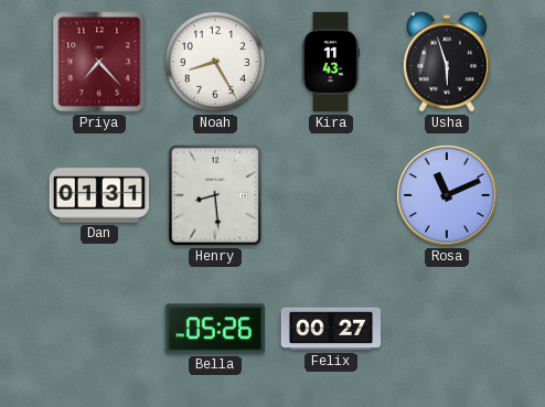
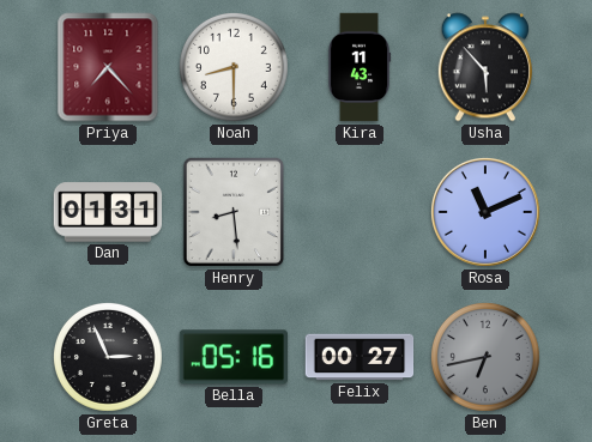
Noah: 8:25 -> 8:30
Usha: 5:57 -> 5:53
Greta: none -> 2:56
Bella: 05:26 -> 05:16
Ben: none -> 6:43
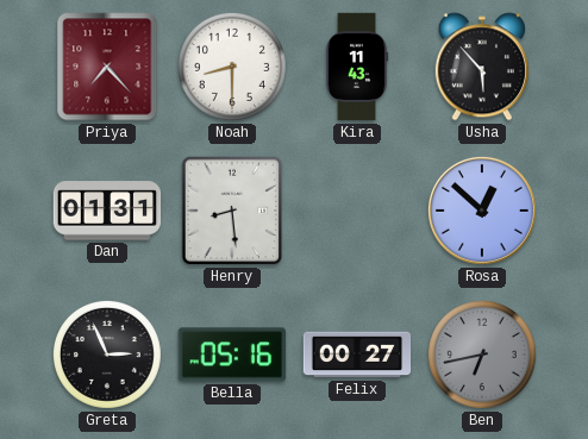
Rosa: 11:11 -> 12:52
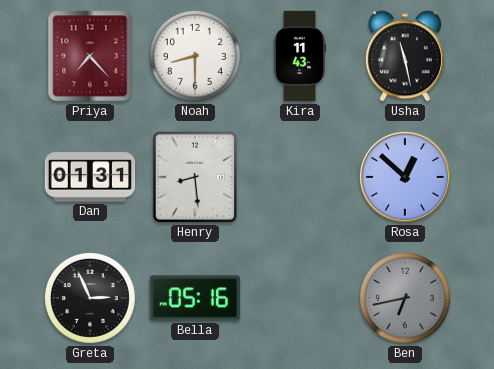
Usha: 5:53 -> 11:28
Felix: 00:27 -> none
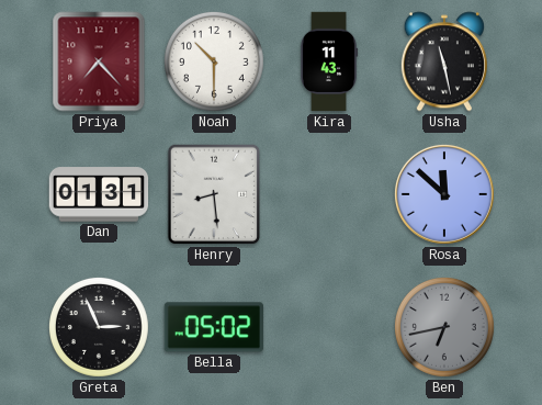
Noah: 8:30 -> 10:30
Rosa: 12:52 -> 11:52
Bella: 05:16 -> 05:02
